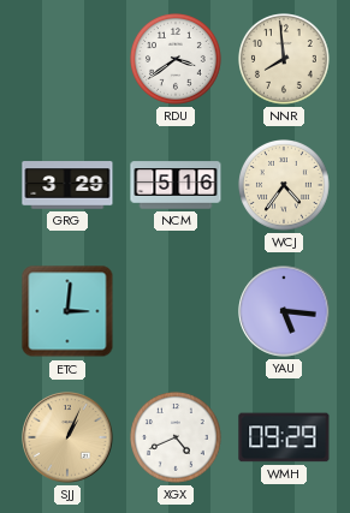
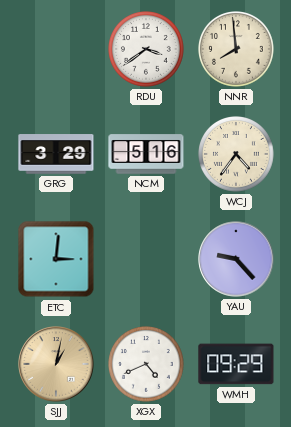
YAU: 5:16 -> 9:23
SJJ: 1:04 -> 1:02
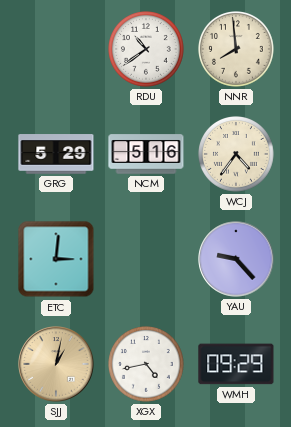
RDU: 3:39 -> 10:39
GRG: 3:29 -> 5:29
XGX: 4:41 -> 4:43
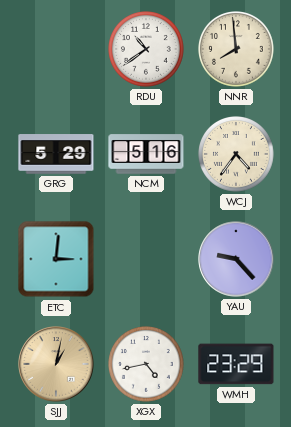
WMH: 09:29 -> 23:29
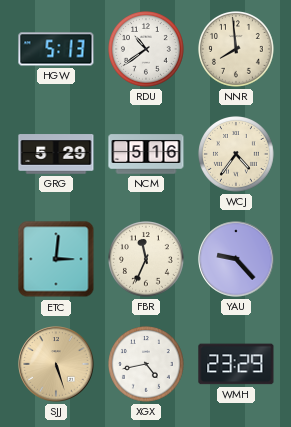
HGW: none -> 5:13
FBR: none -> 11:34
SJJ: 1:02 -> 5:27
